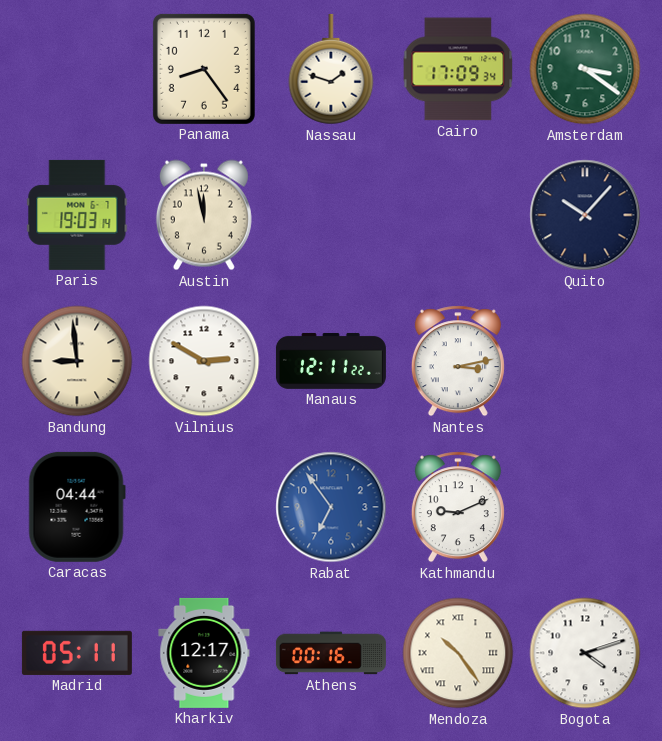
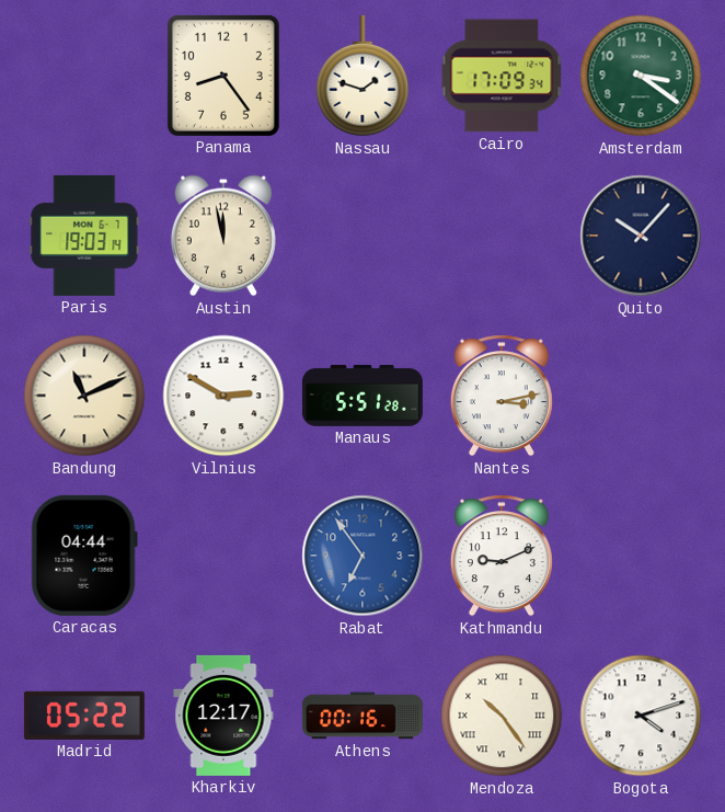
Bandung: 8:59 -> 11:11
Manaus: 12:11 -> 5:51
Madrid: 05:11 -> 05:22
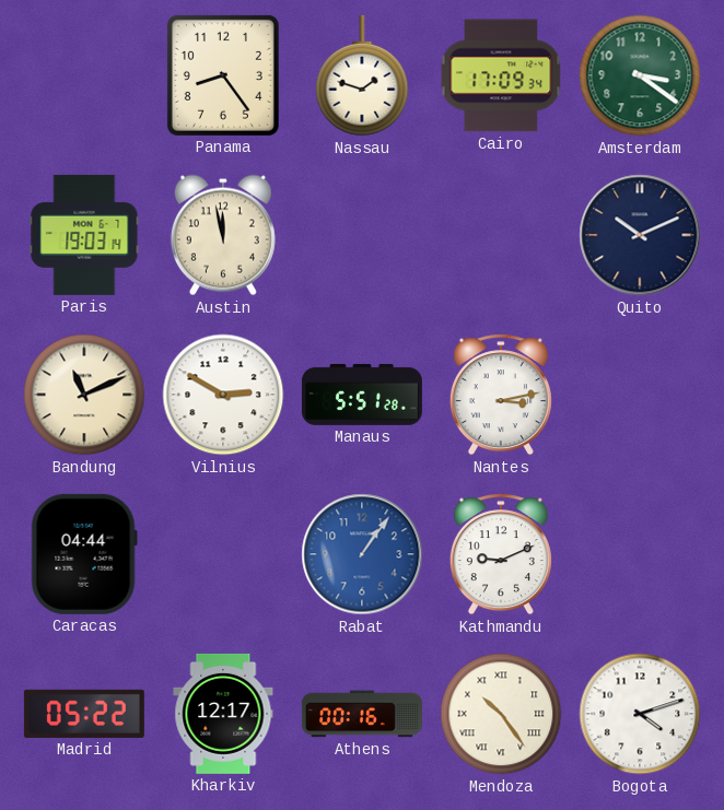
Quito: 10:07 -> 10:11
Rabat: 6:54 -> 1:06
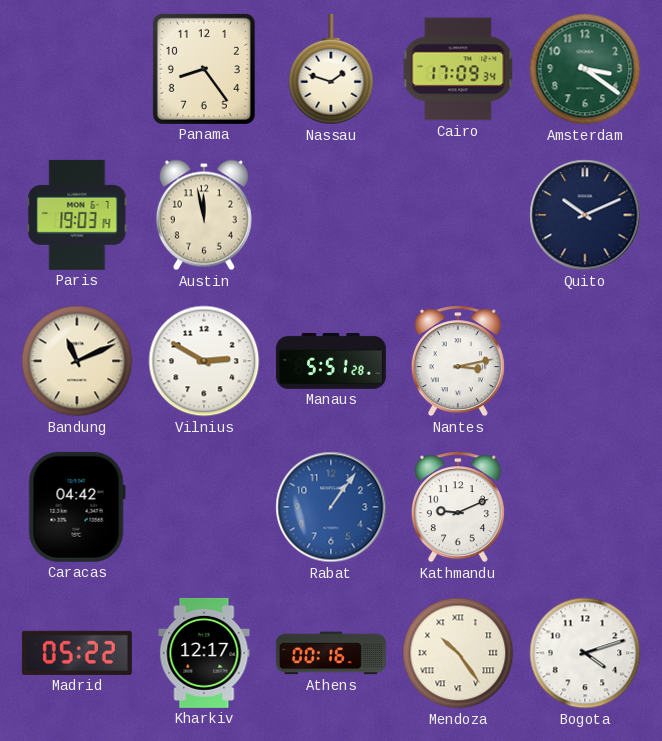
Caracas: 04:44 -> 04:42
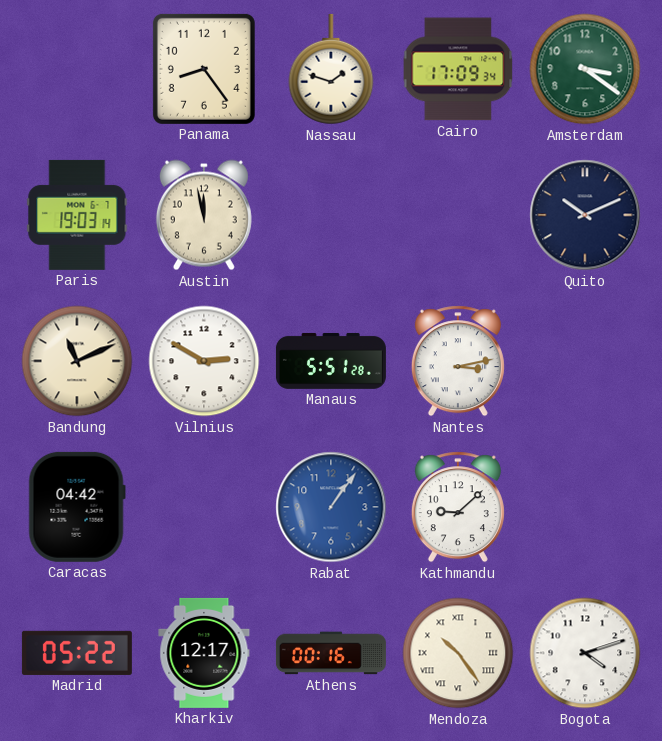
Kathmandu: 9:11 -> 9:08
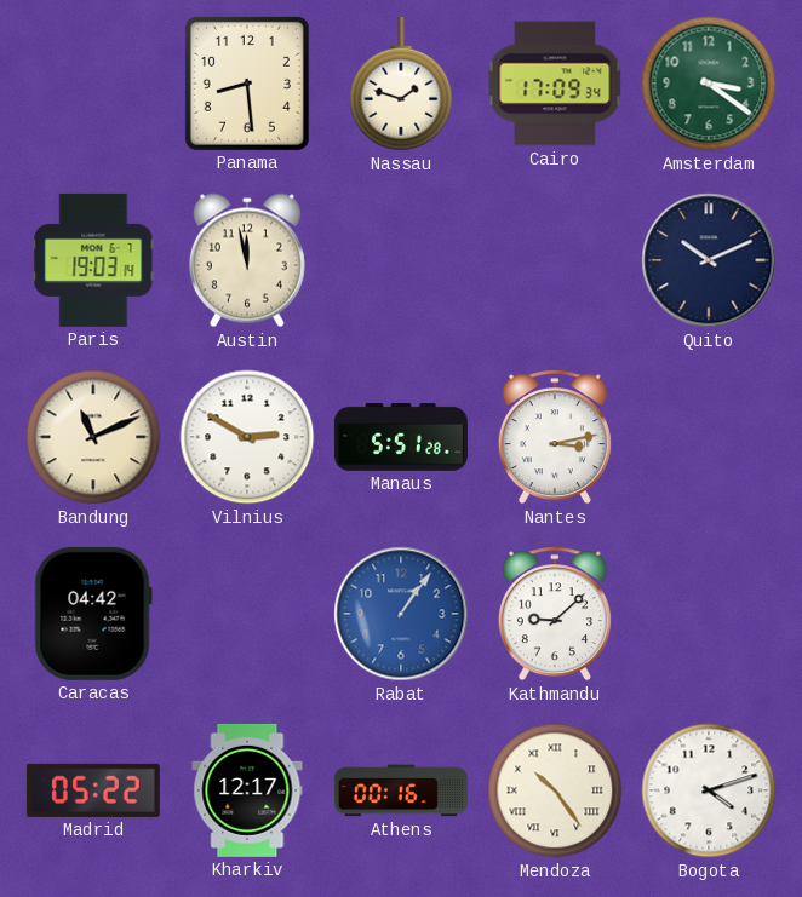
Panama: 8:24 -> 8:29
